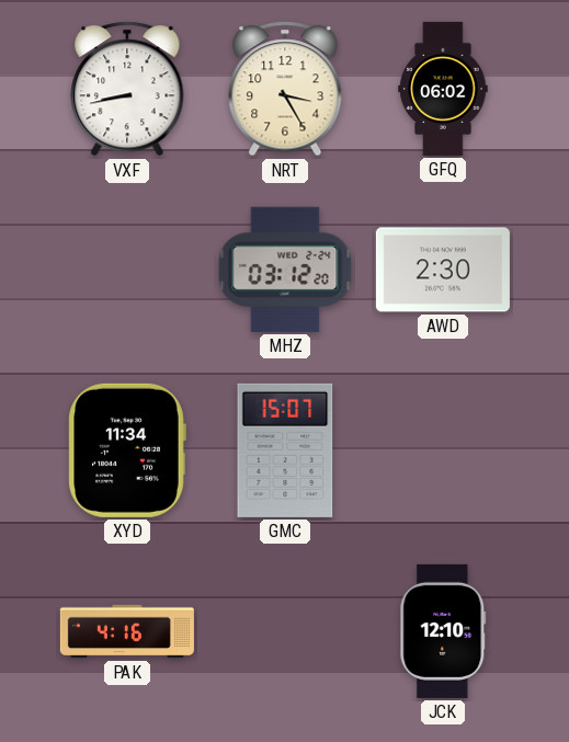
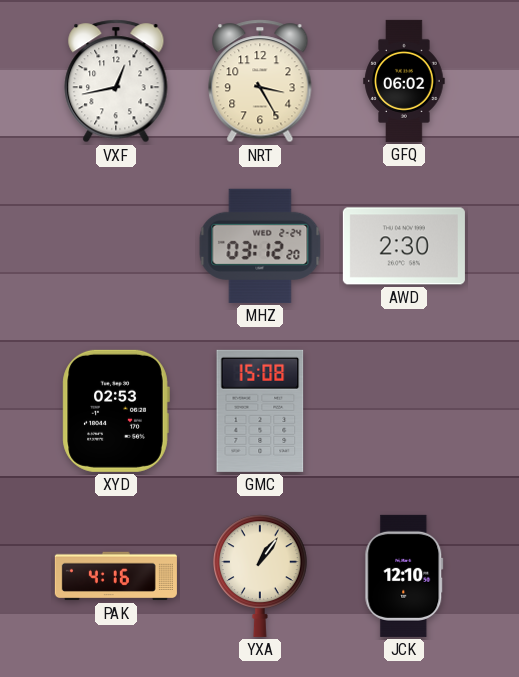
VXF: 8:43 -> 12:43
XYD: 11:34 -> 02:53
GMC: 15:07 -> 15:08
YXA: none -> 1:06
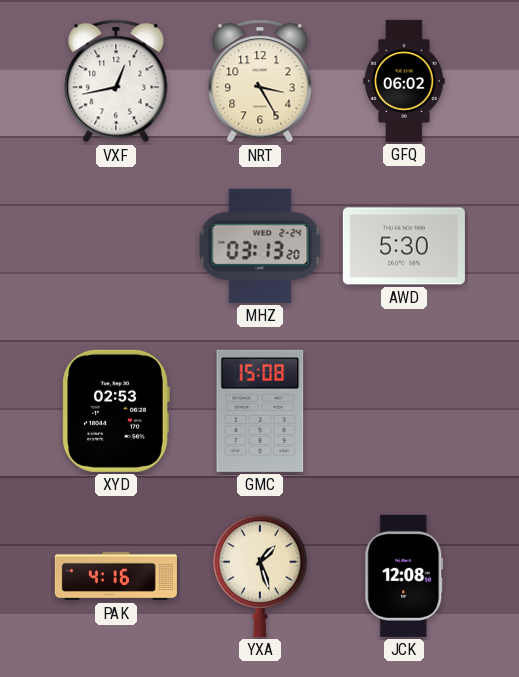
MHZ: 03:12 -> 03:13
AWD: 2:30 -> 5:30
YXA: 1:06 -> 1:27
JCK: 12:10 -> 12:08
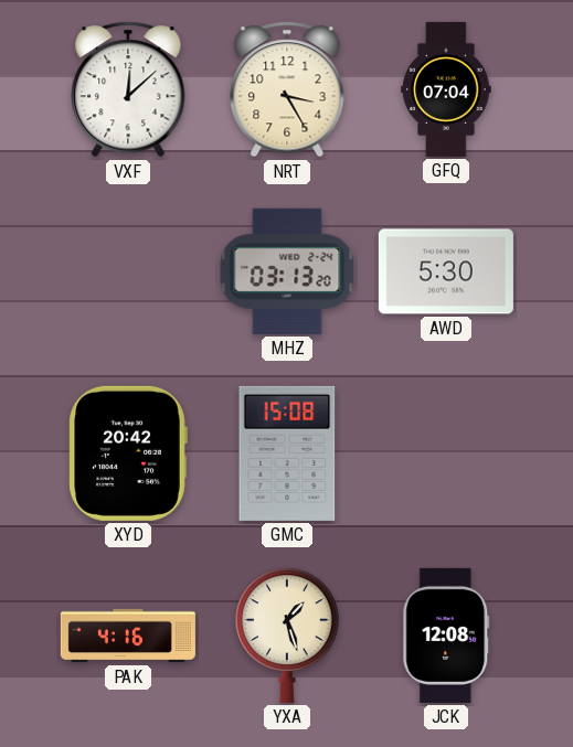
VXF: 12:43 -> 12:08
GFQ: 06:02 -> 07:04
XYD: 02:53 -> 20:42
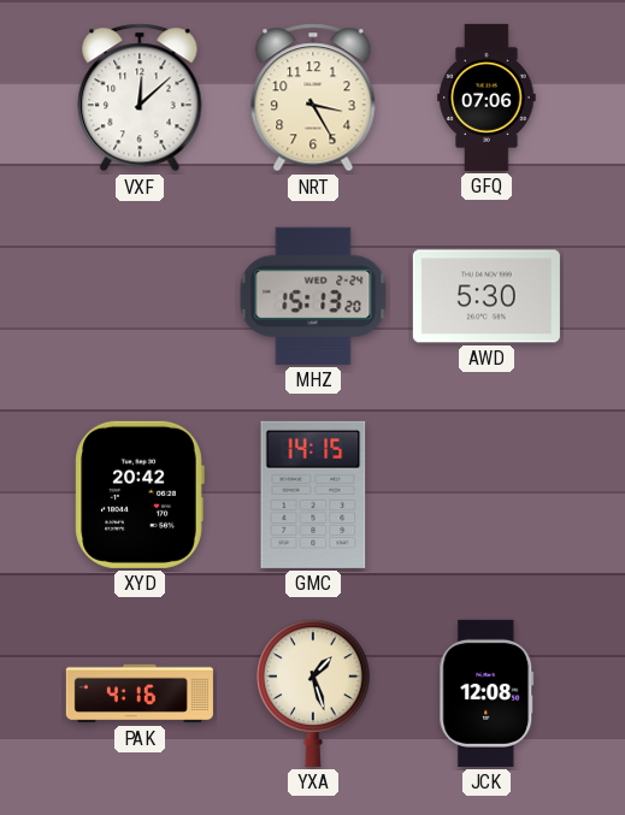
GFQ: 07:04 -> 07:06
MHZ: 03:13 -> 15:13
GMC: 15:08 -> 14:15
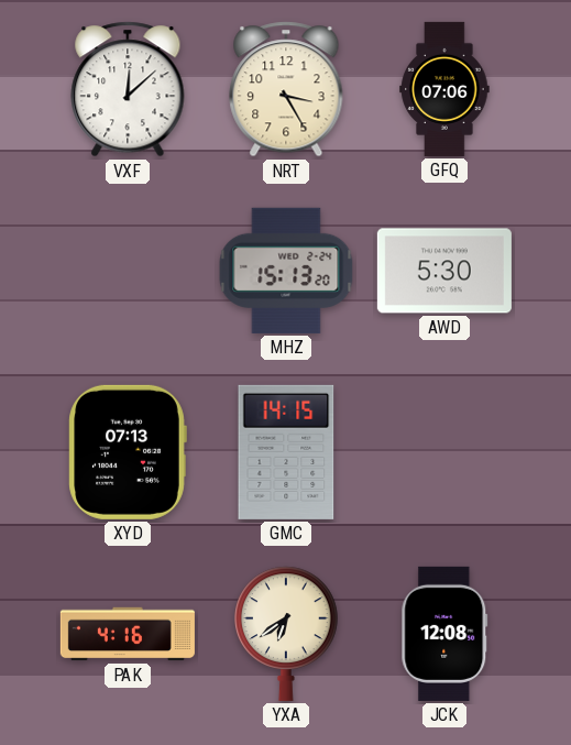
XYD: 20:42 -> 07:13
YXA: 1:27 -> 6:39
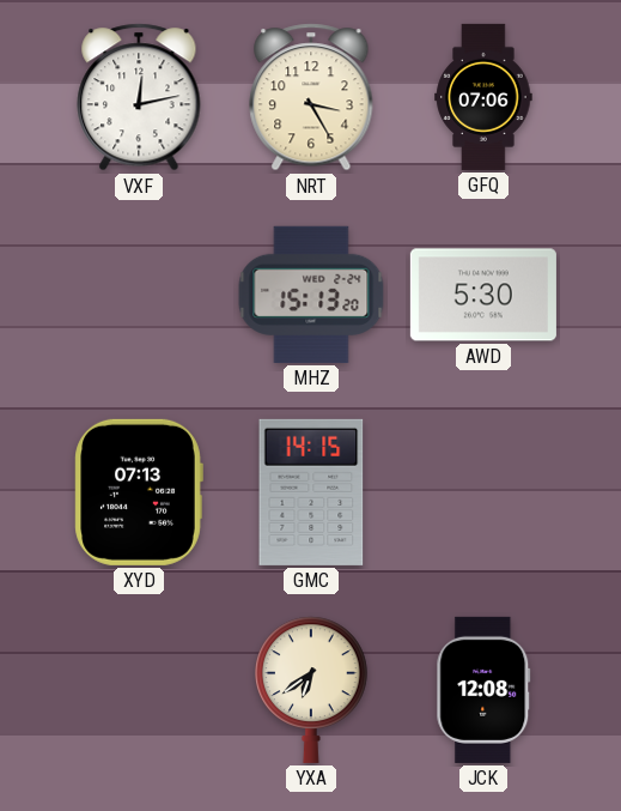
VXF: 12:08 -> 12:13
PAK: 4:16 -> none
